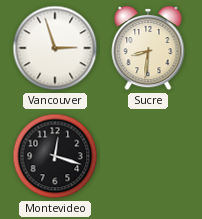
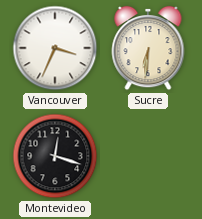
Vancouver: 2:57 -> 3:34
Sucre: 8:31 -> 6:31
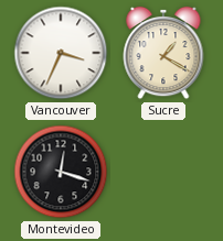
Sucre: 6:31 -> 1:20
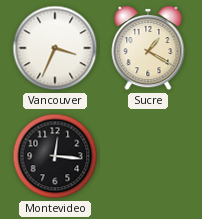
Montevideo: 12:18 -> 12:16
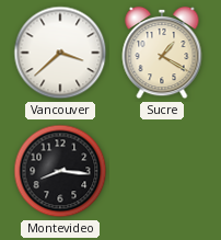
Vancouver: 3:34 -> 3:38
Montevideo: 12:16 -> 8:16
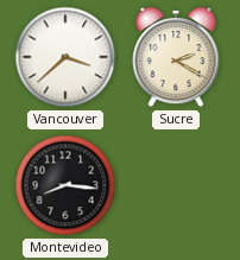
Sucre: 1:20 -> 2:20
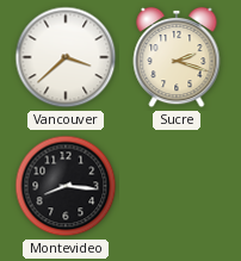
Sucre: 2:20 -> 2:18
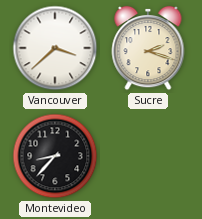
Montevideo: 8:16 -> 8:37
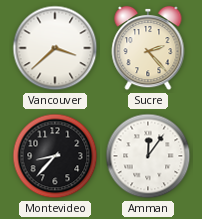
Sucre: 2:18 -> 2:23
Amman: none -> 12:06
